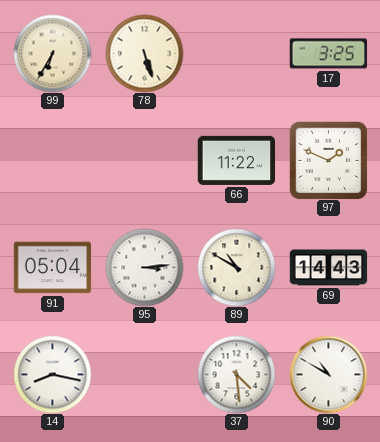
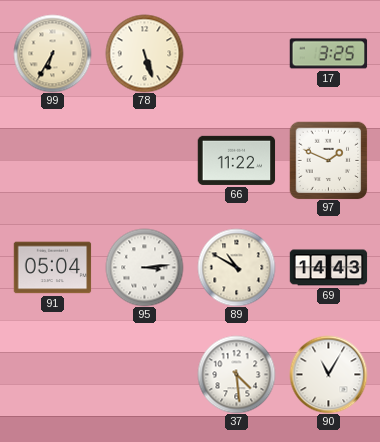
14: 8:17 -> none
90: 10:50 -> 11:05
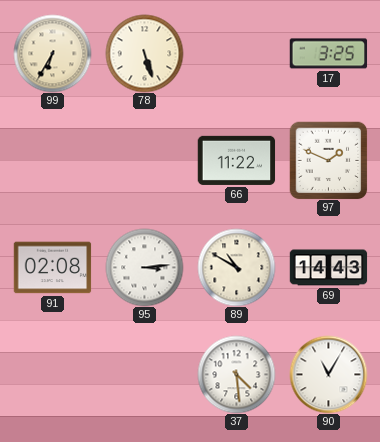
91: 05:04 -> 02:08
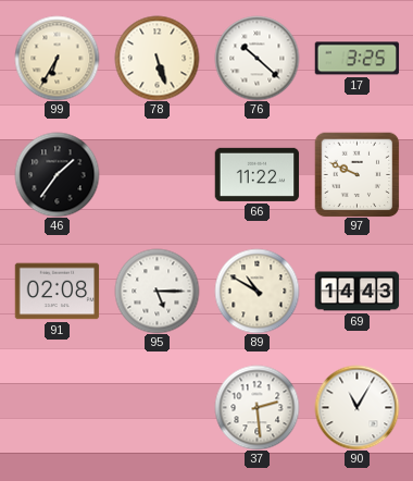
76: none -> 10:22
46: none -> 1:36
97: 1:49 -> 9:49
95: 3:14 -> 5:15
37: 4:29 -> 2:29
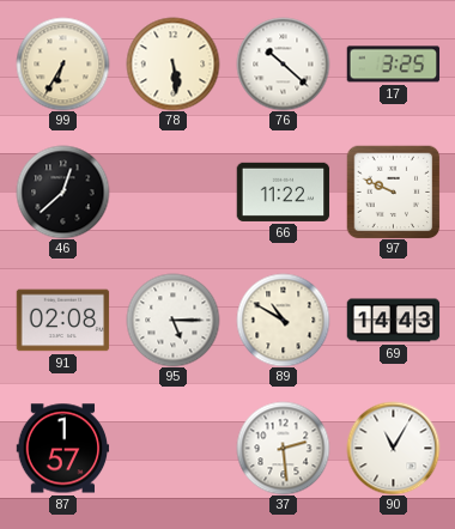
78: 5:27 -> 5:29
46: 1:36 -> 12:38
87: none -> 1:57
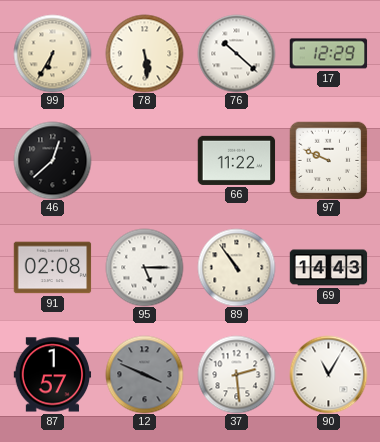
17: 3:25 -> 12:29
89: 10:50 -> 10:54
12: none -> 3:49
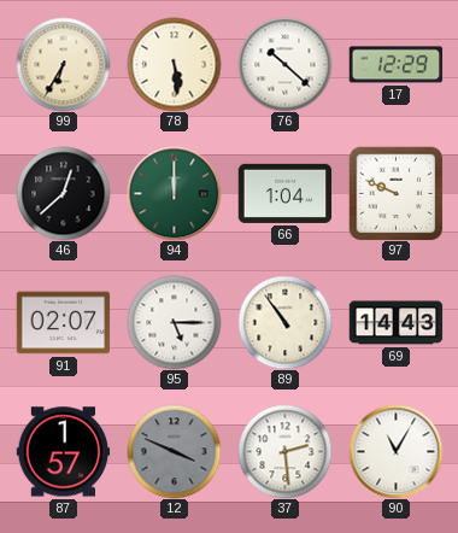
94: none -> 12:00
66: 11:22 -> 1:04
91: 02:08 -> 02:07
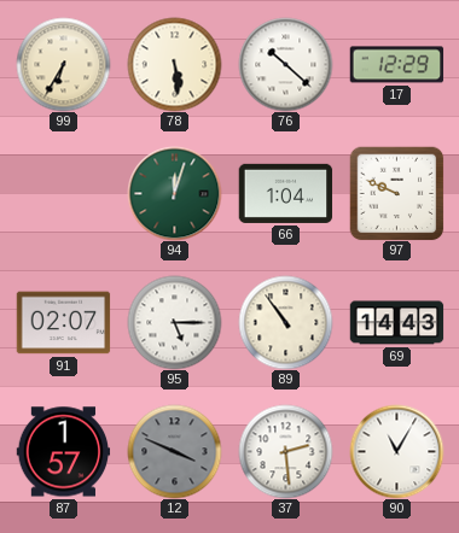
46: 12:38 -> none
94: 12:00 -> 12:03
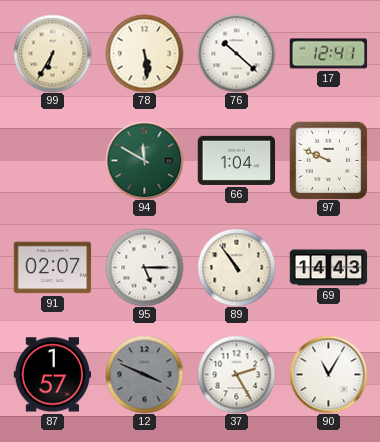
17: 12:29 -> 12:41
94: 12:03 -> 11:50
37: 2:29 -> 2:25
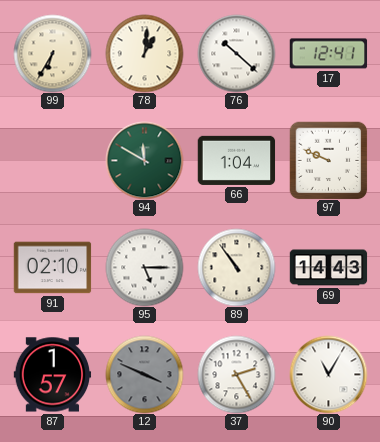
78: 5:29 -> 1:01
91: 02:07 -> 02:10
